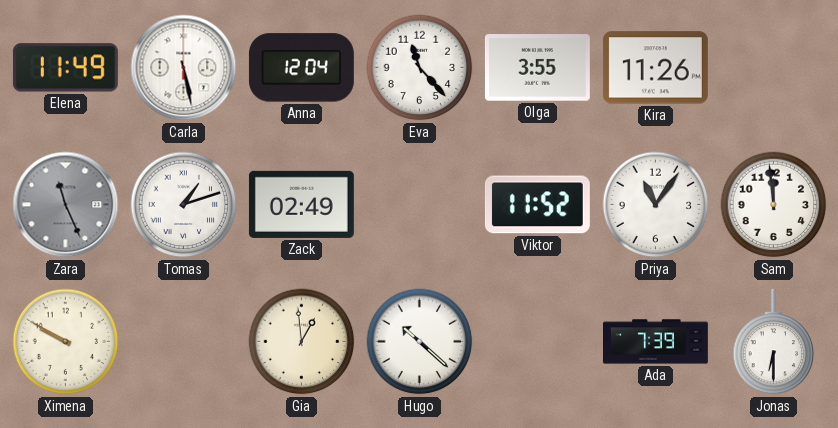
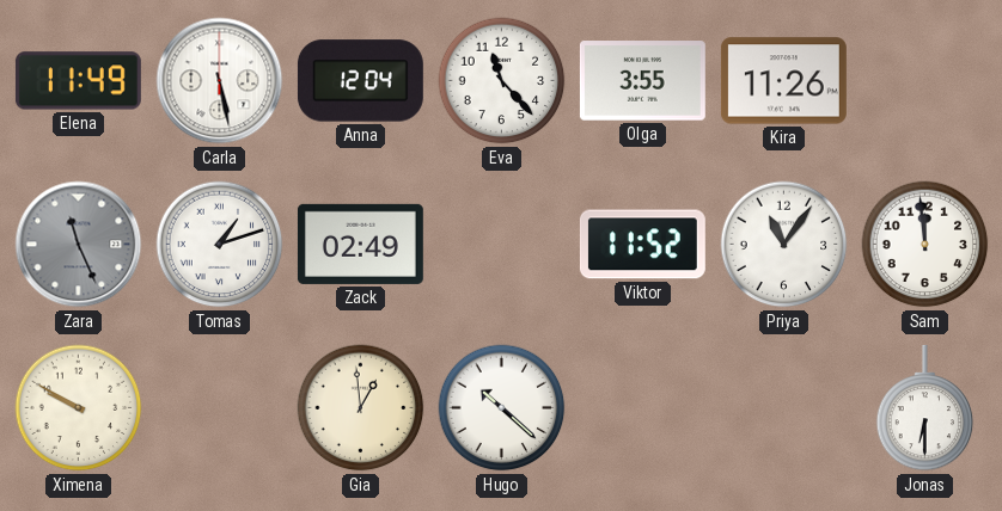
Ada: 7:39 -> none
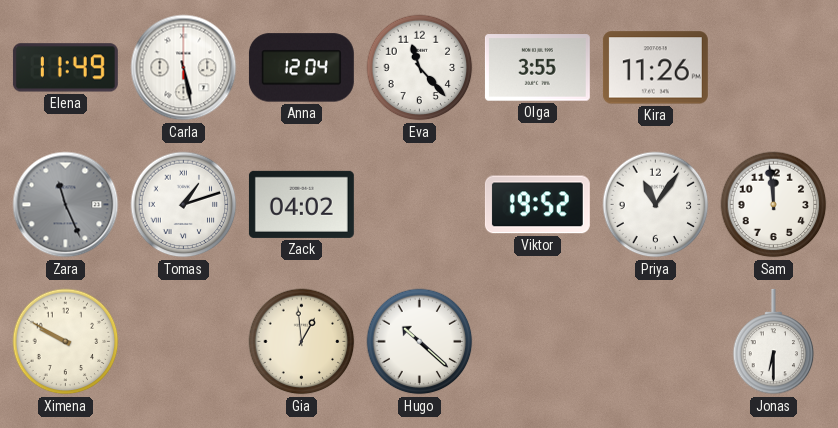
Zack: 02:49 -> 04:02
Viktor: 11:52 -> 19:52
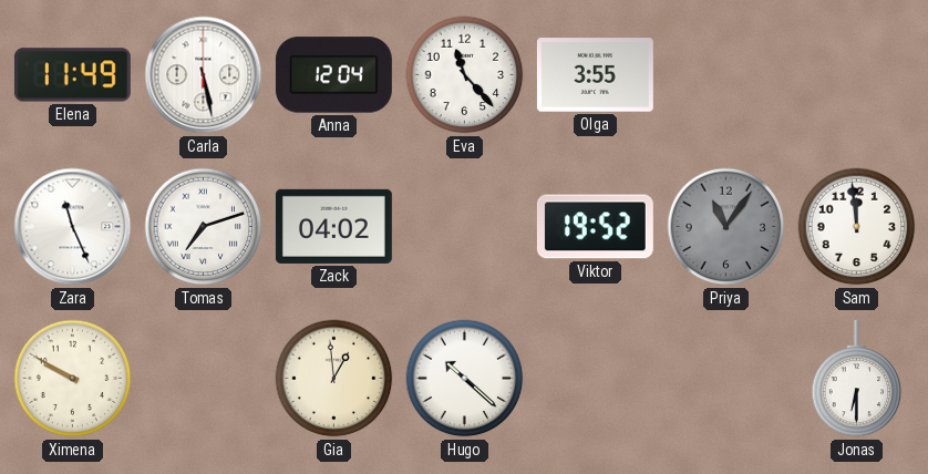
Kira: 11:26 -> none
Zara dial: grey -> white
Tomas: 1:12 -> 7:12
Priya dial: white -> grey
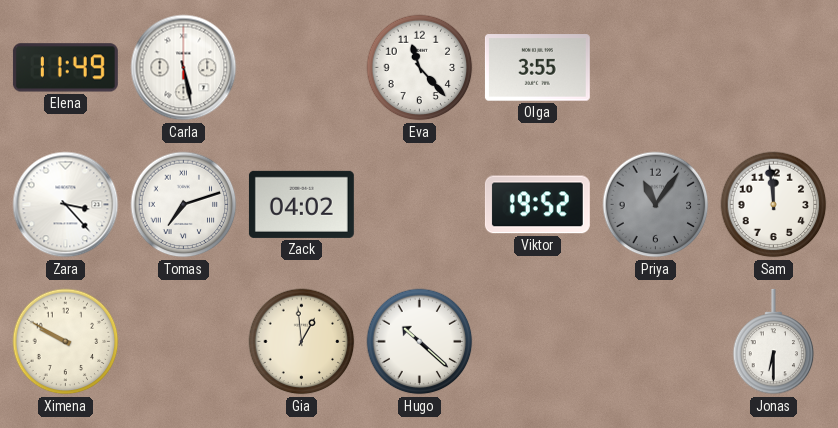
Anna: 12:04 -> none
Zara: 11:26 -> 3:23
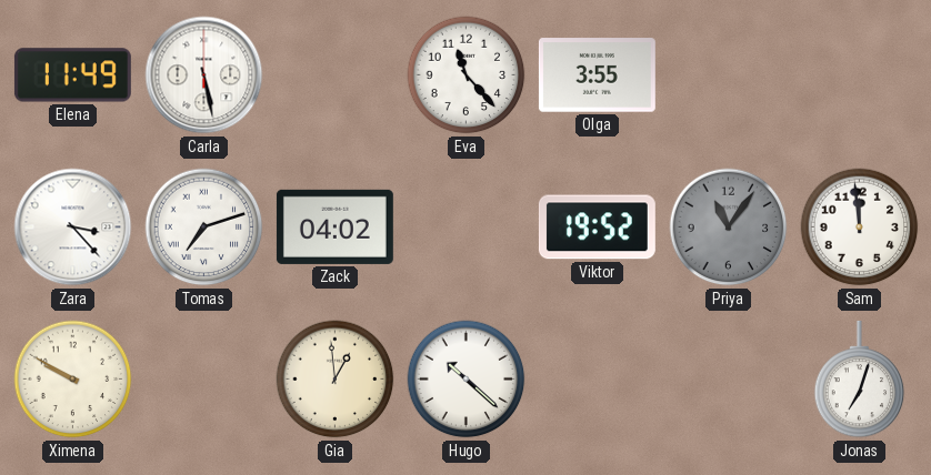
Jonas: 6:30 -> 7:03
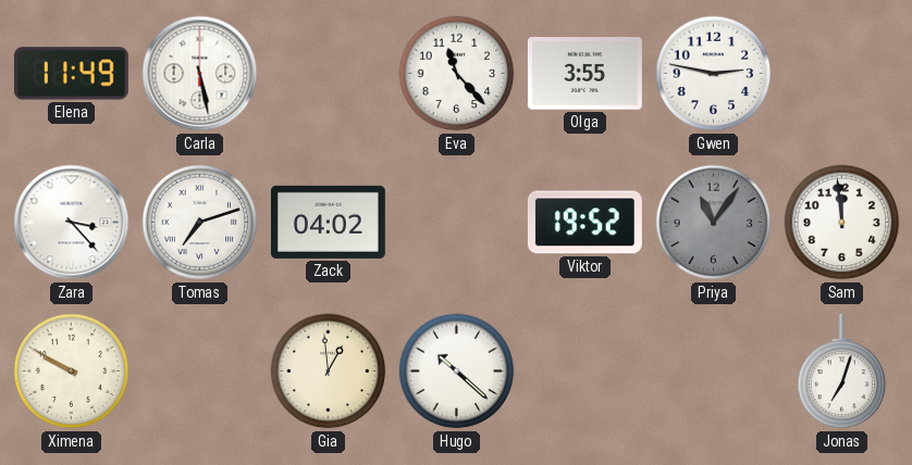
Gwen: none -> 2:47
